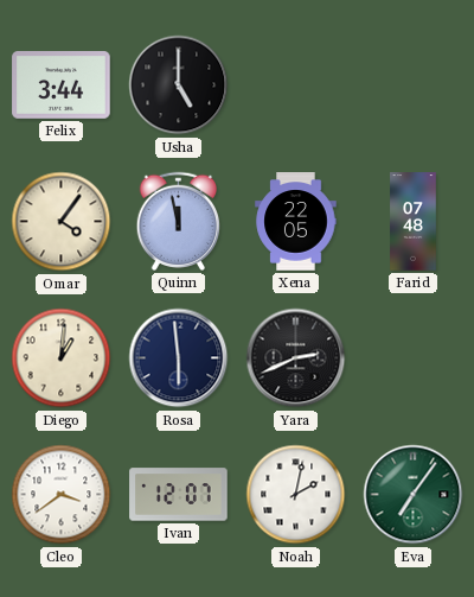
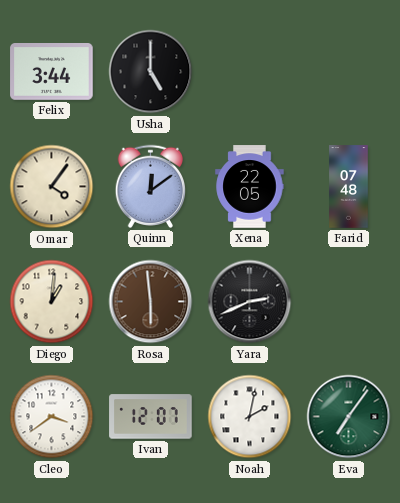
Quinn: 11:58 -> 12:09
Rosa dial: navy -> brown
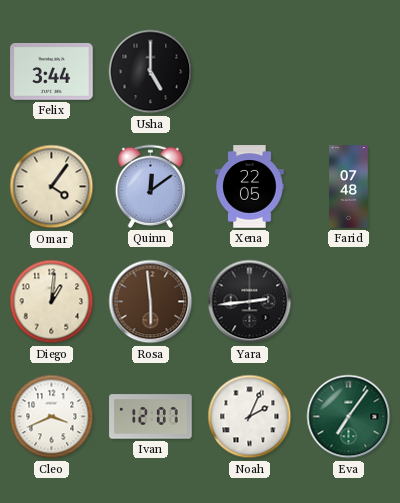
Yara: 2:41 -> 2:44
Cleo: 3:39 -> 3:41
Noah: 2:02 -> 2:04
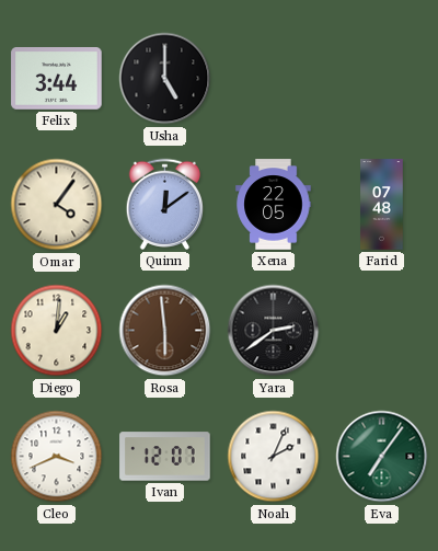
Yara: 2:44 -> 2:39
